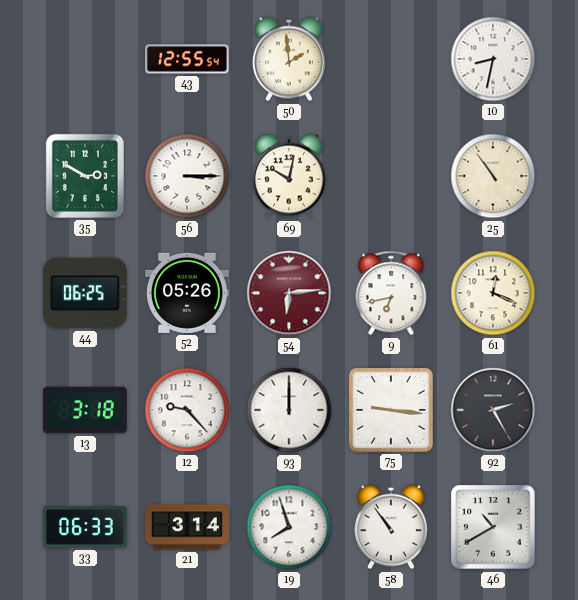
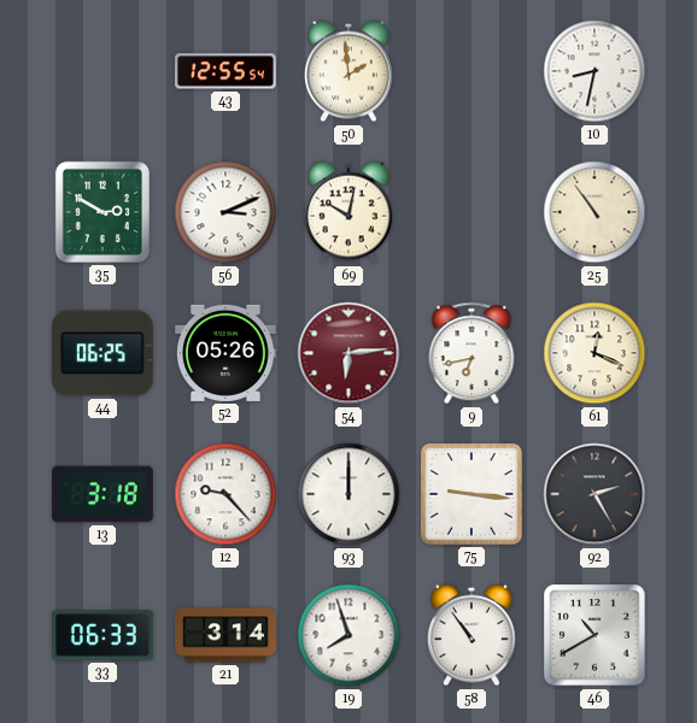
56: 3:15 -> 3:11
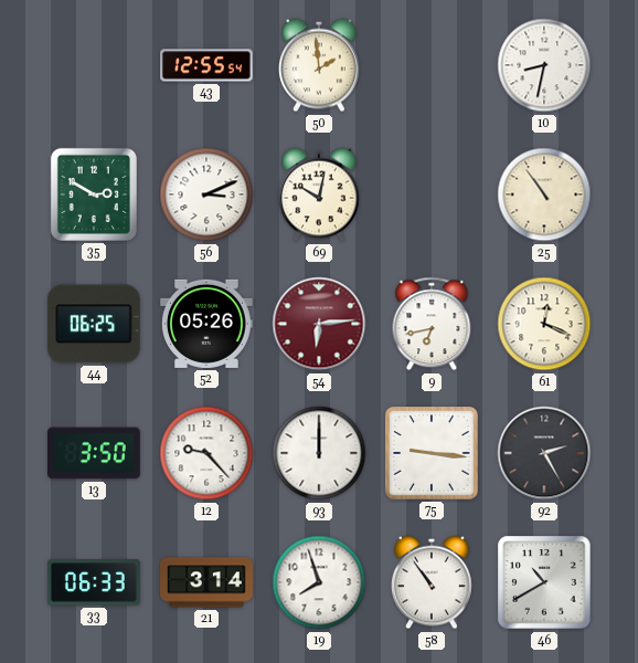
13: 3:18 -> 3:50
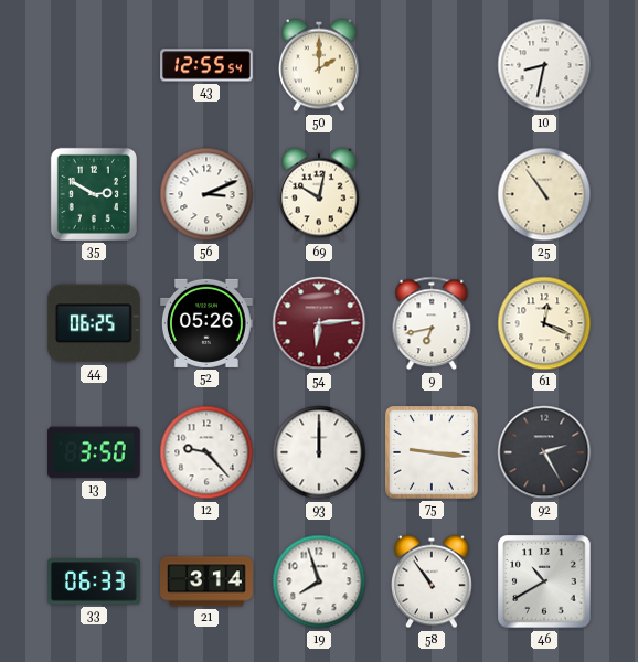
50: 1:59 -> 2:00
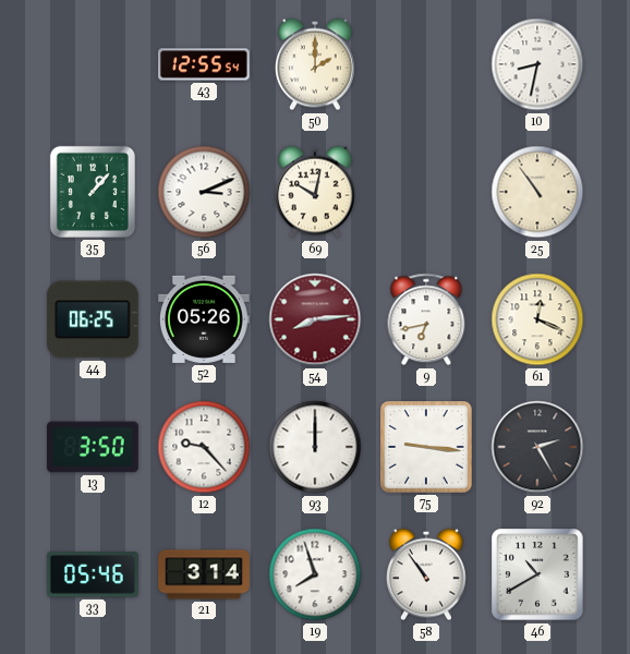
35: 2:50 -> 1:07
54: 6:14 -> 8:14
33: 06:33 -> 05:46
